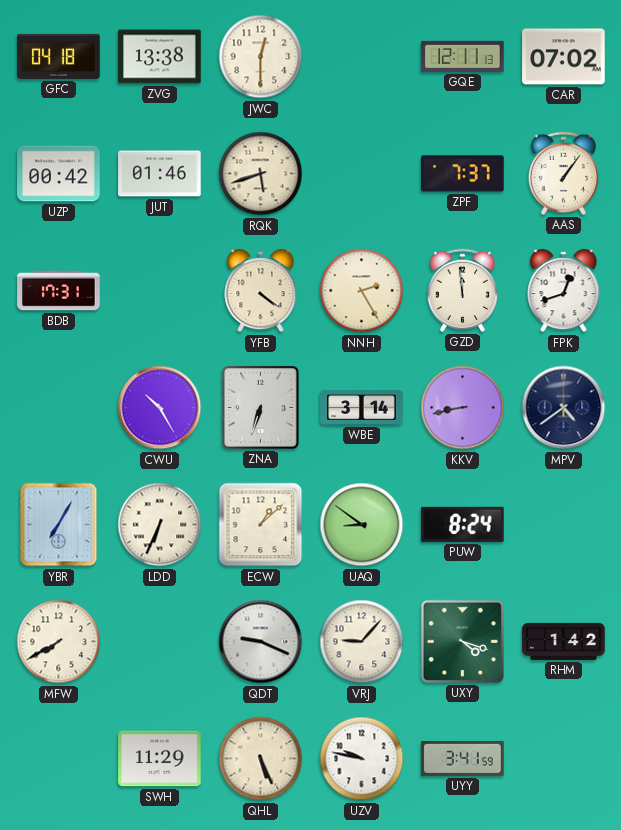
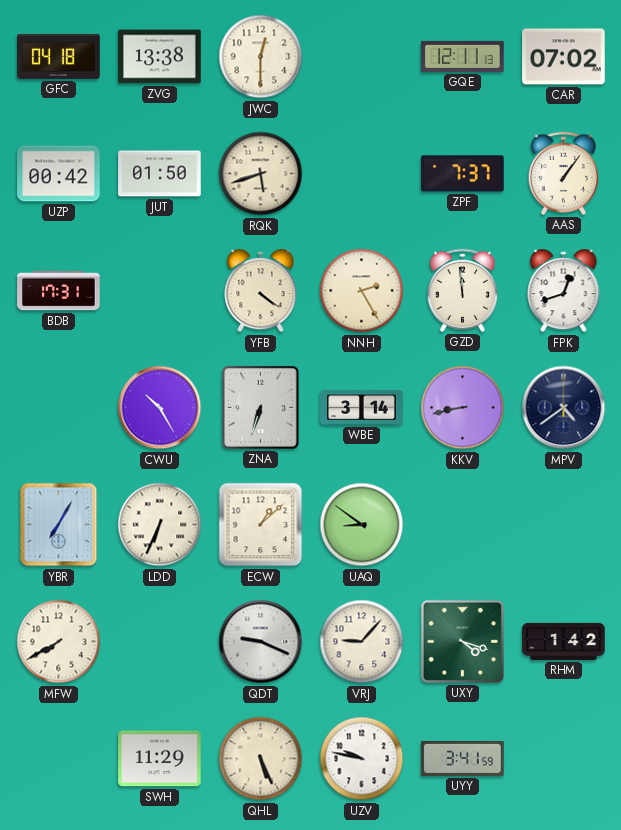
JUT: 01:46 -> 01:50
PUW: 8:24 -> none
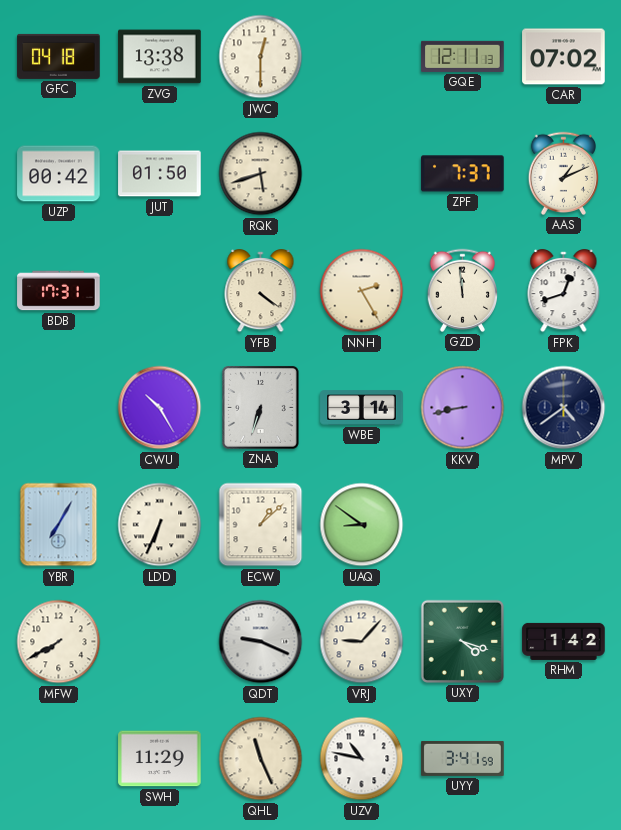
AAS: 1:06 -> 1:11
QHL: 5:26 -> 11:26
UZV: 9:47 -> 10:47
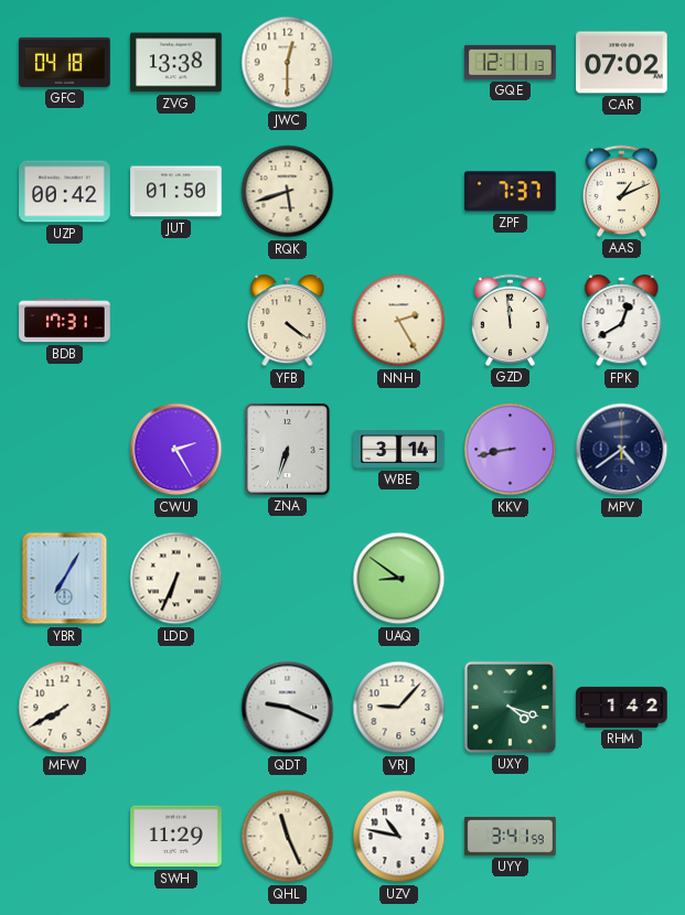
FPK: 12:42 -> 12:40
CWU: 10:25 -> 2:25
ECW: 1:08 -> none
